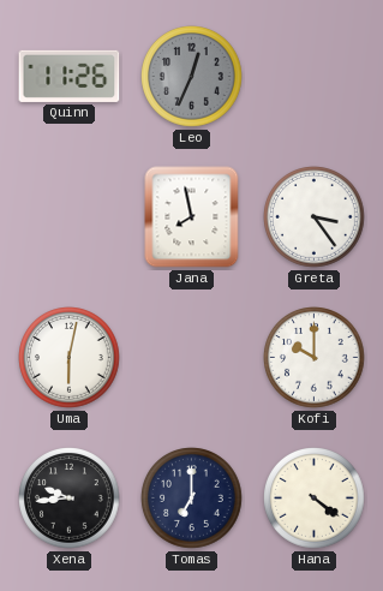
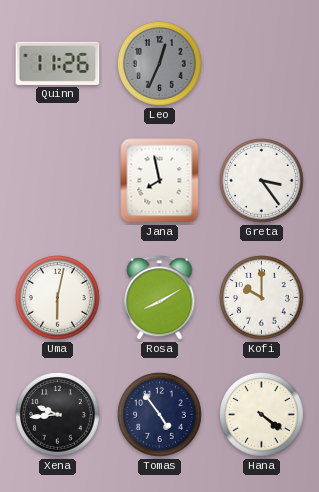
Rosa: none -> 8:10
Tomas: 7:00 -> 4:54
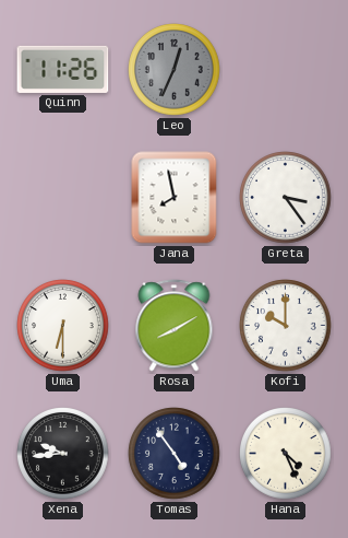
Uma: 6:02 -> 6:30
Hana: 4:21 -> 4:26
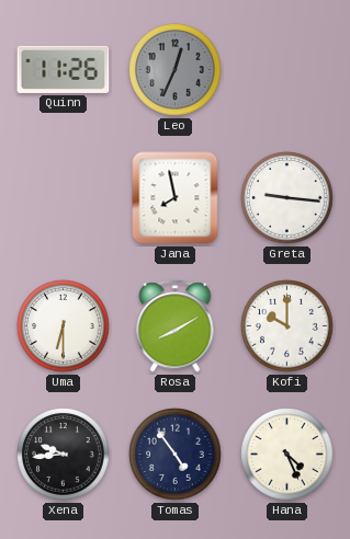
Greta: 3:24 -> 9:16
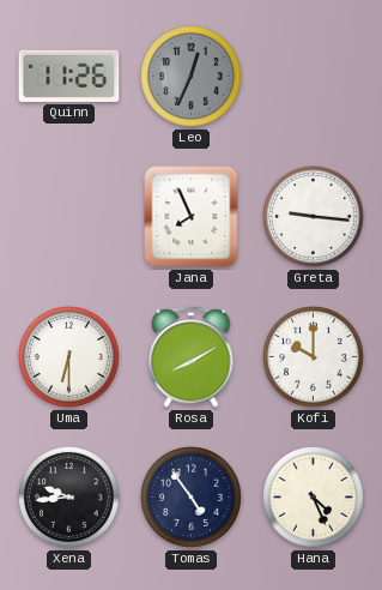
Jana: 7:58 -> 7:56
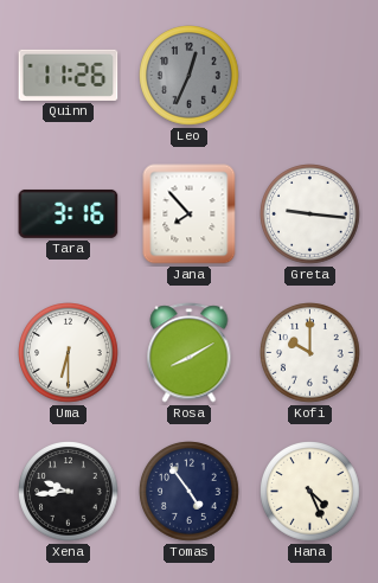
Tara: none -> 3:16
Jana: 7:56 -> 7:53
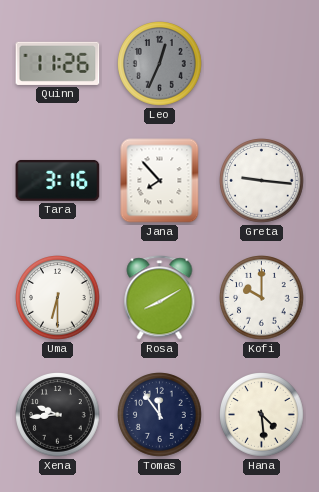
Tomas: 4:54 -> 11:54
Hana: 4:26 -> 4:29
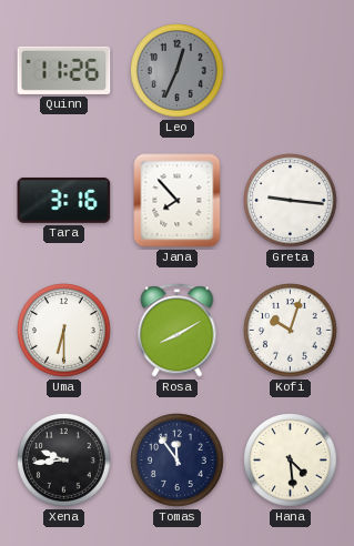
Kofi: 10:00 -> 10:03
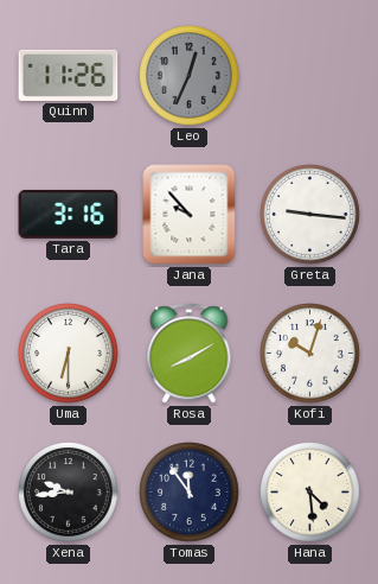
Jana: 7:53 -> 9:53
